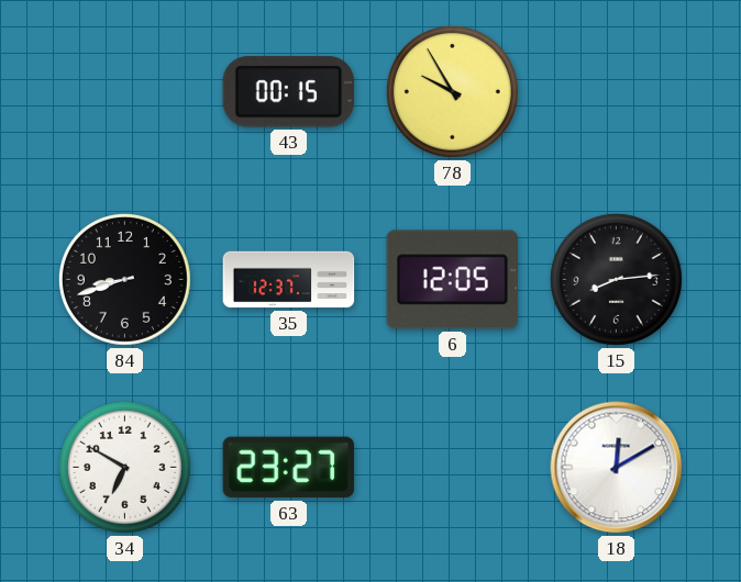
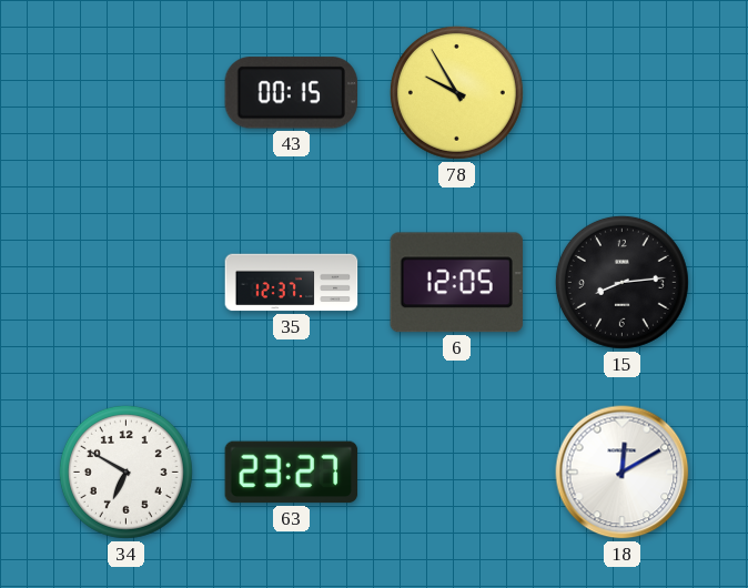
84: 8:42 -> none
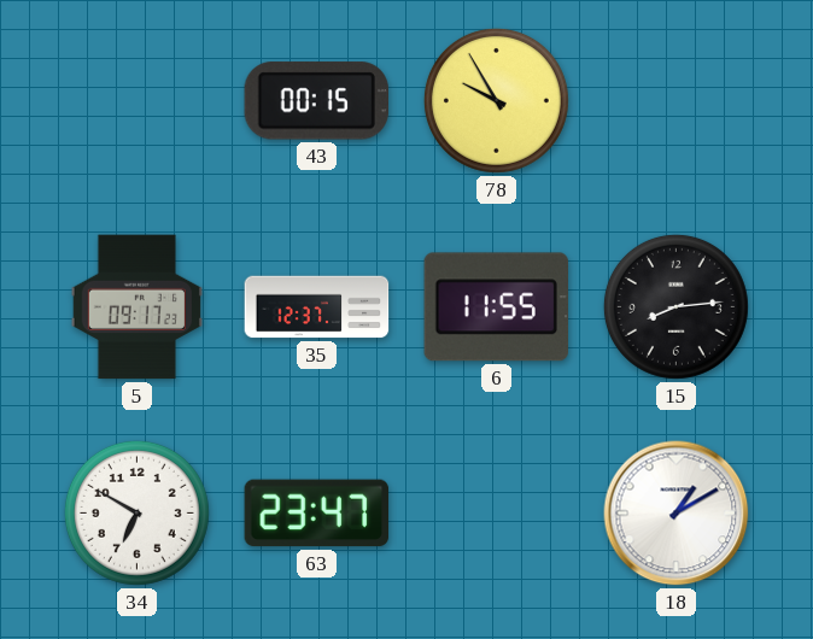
5: none -> 09:17
6: 12:05 -> 11:55
63: 23:27 -> 23:47
18: 12:10 -> 1:10
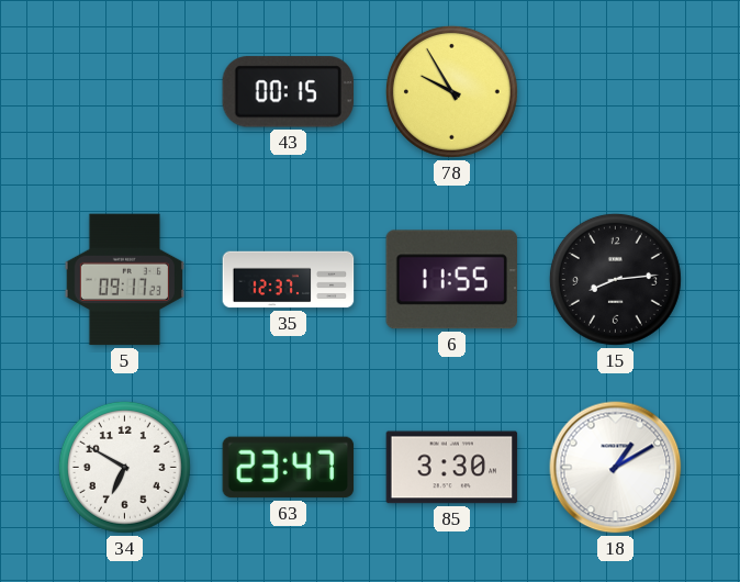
85: none -> 3:30
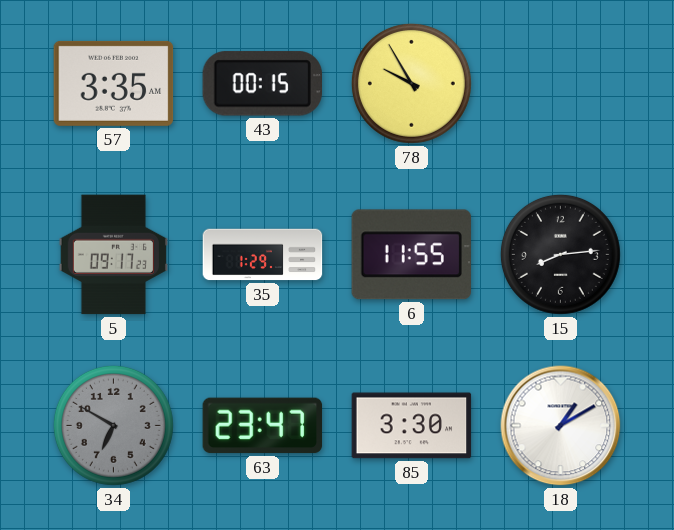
57: none -> 3:35
35: 12:37 -> 1:29
34 dial: white -> grey
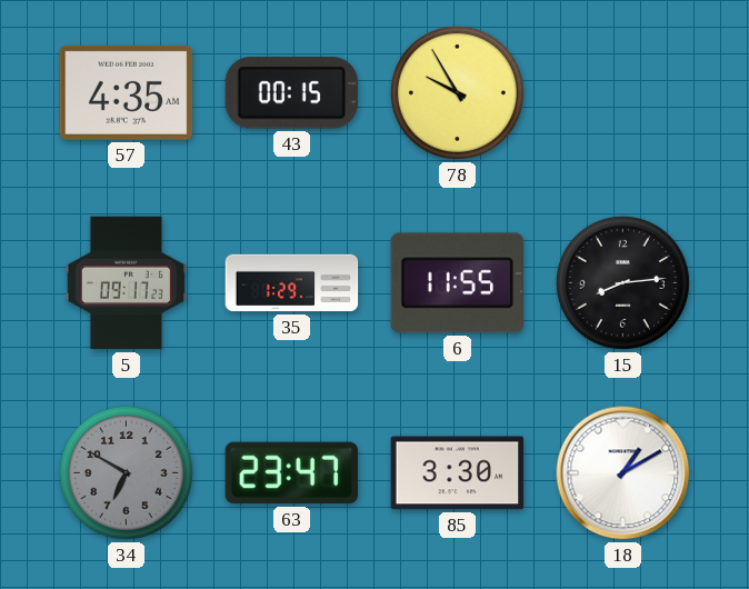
57: 3:35 -> 4:35
